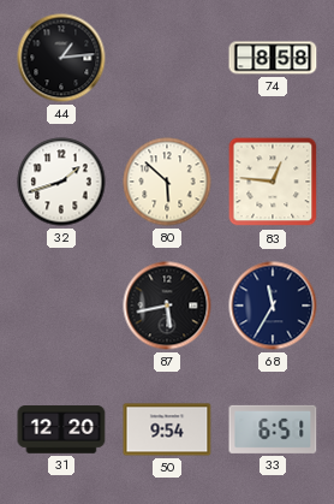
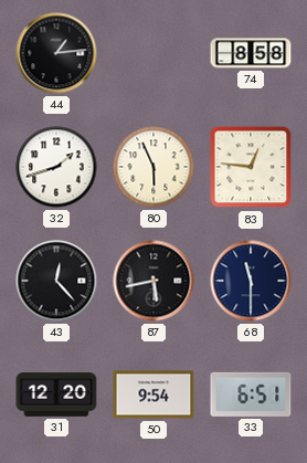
80: 5:52 -> 5:56
43: none -> 12:23
68: 11:35 -> 11:30
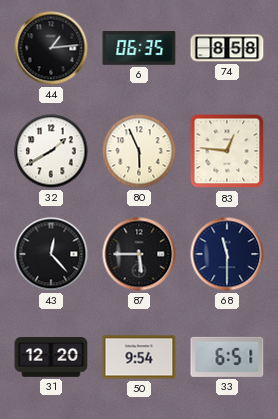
6: none -> 06:35
32: 1:42 -> 1:40
87: 5:43 -> 5:45
